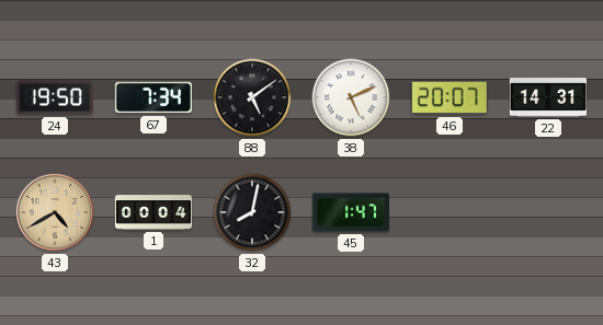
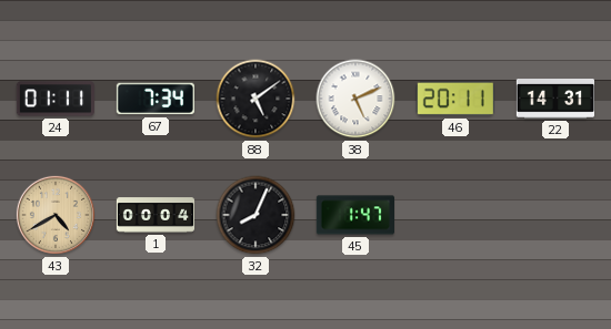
24: 19:50 -> 01:11
46: 20:07 -> 20:11
32: 8:02 -> 8:04
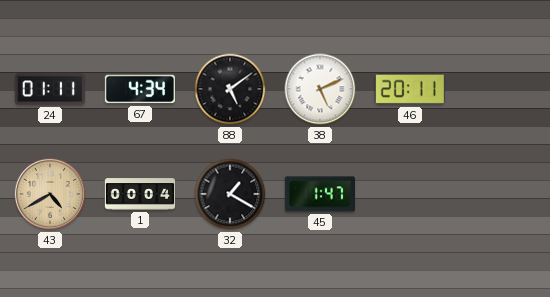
67: 7:34 -> 4:34
22: 14:31 -> none
32: 8:04 -> 1:20
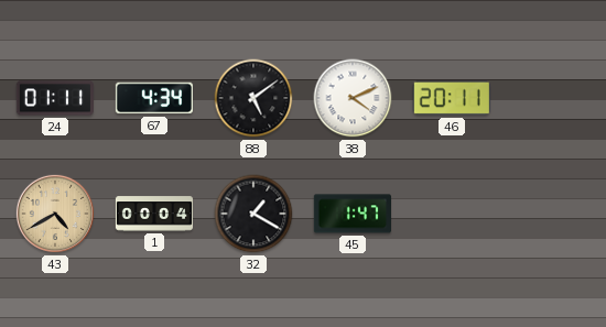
38: 5:11 -> 4:11
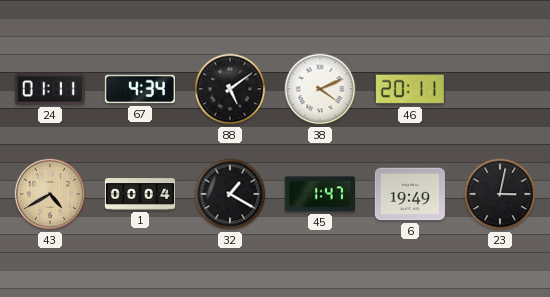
6: none -> 19:49
23: none -> 3:02
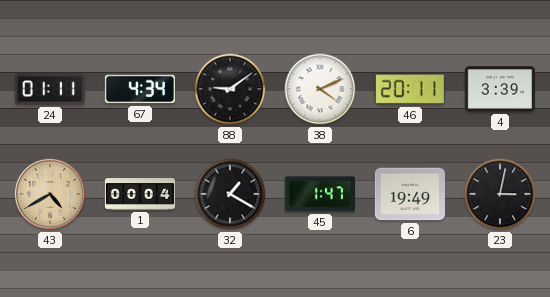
88: 5:09 -> 9:09
4: none -> 3:39
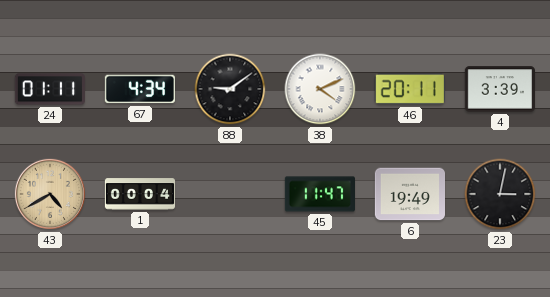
32: 1:20 -> none
45: 1:47 -> 11:47
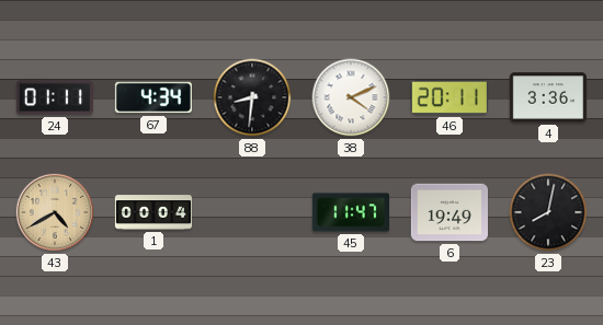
88: 9:09 -> 8:31
4: 3:39 -> 3:36
23: 3:02 -> 8:02
